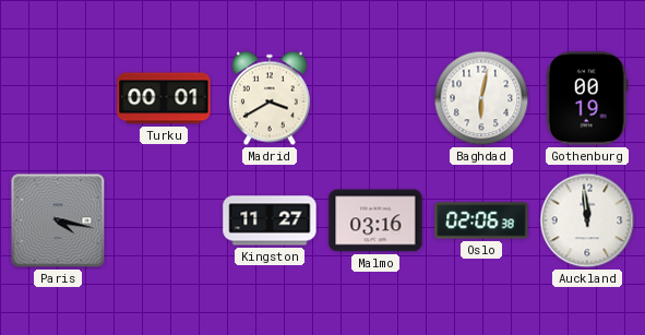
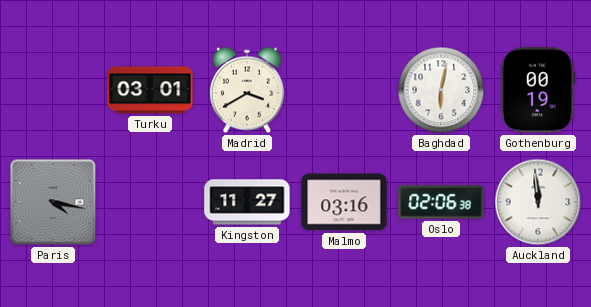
Turku: 00:01 -> 03:01
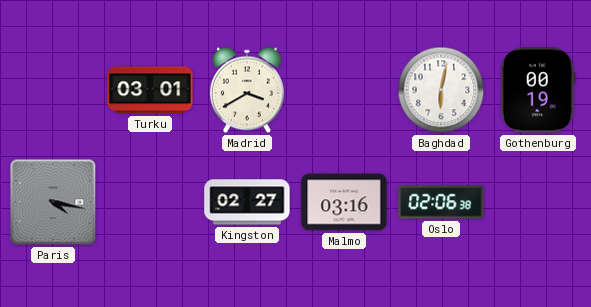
Kingston: 11:27 -> 02:27
Auckland: 11:59 -> none
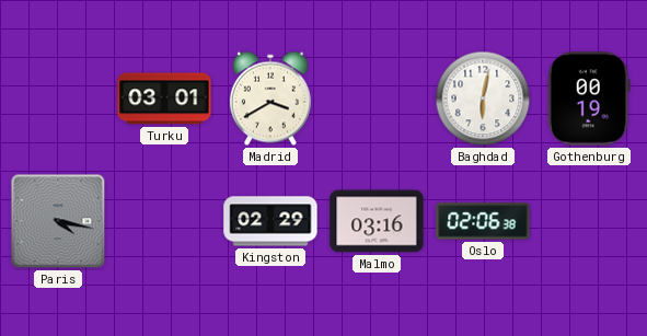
Kingston: 02:27 -> 02:29
